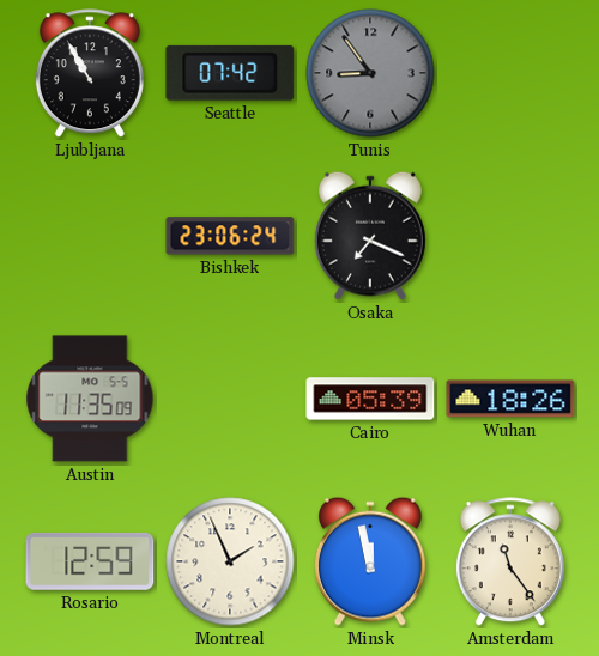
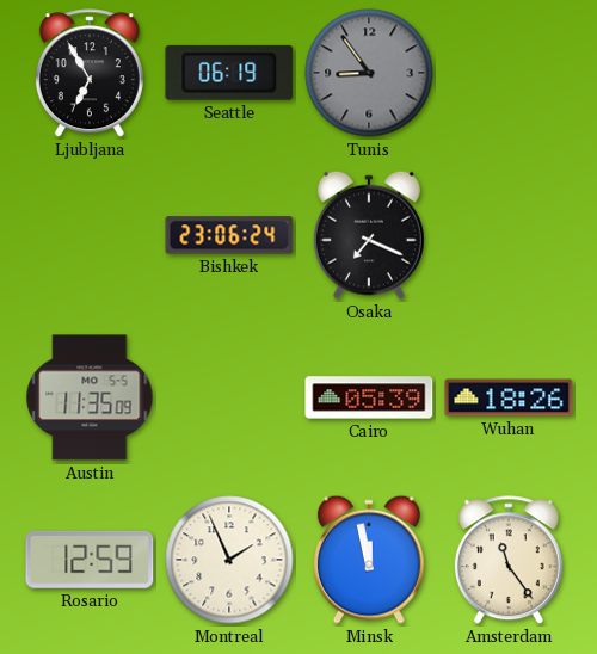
Ljubljana: 10:55 -> 6:55
Seattle: 07:42 -> 06:19
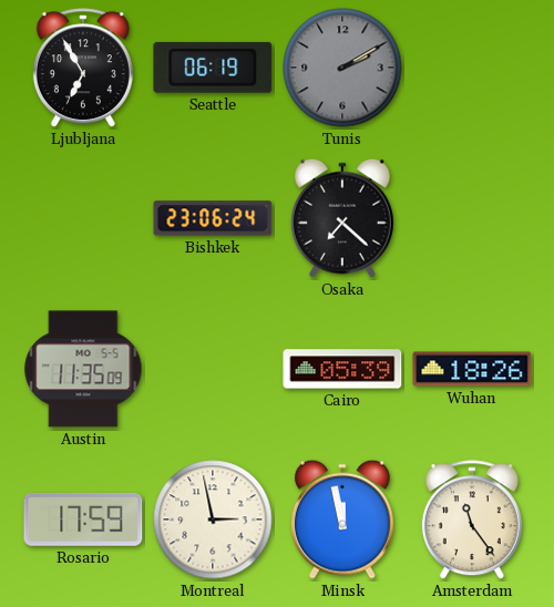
Tunis: 8:54 -> 2:10
Osaka: 7:19 -> 7:22
Rosario: 12:59 -> 17:59
Montreal: 1:56 -> 2:58
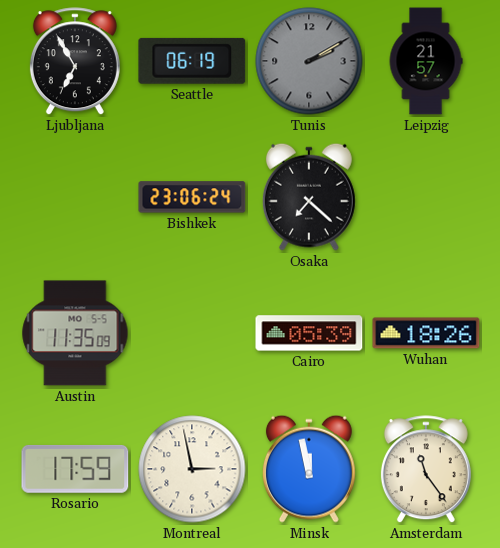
Leipzig: none -> 21:57
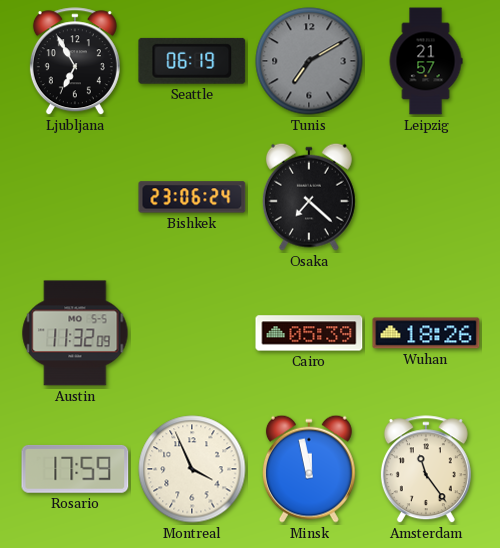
Tunis: 2:10 -> 7:10
Austin: 11:35 -> 11:32
Montreal: 2:58 -> 3:56
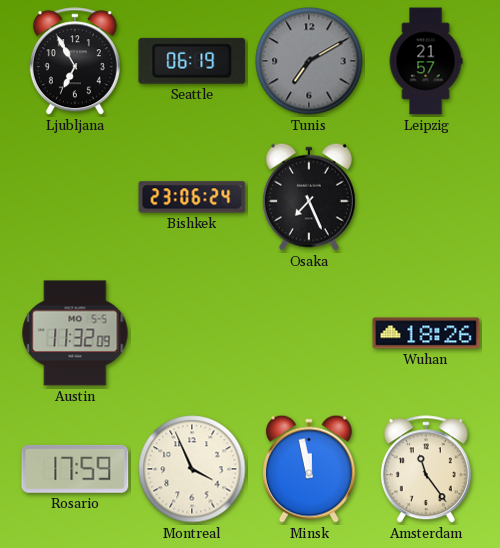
Osaka: 7:22 -> 7:26
Cairo: 05:39 -> none
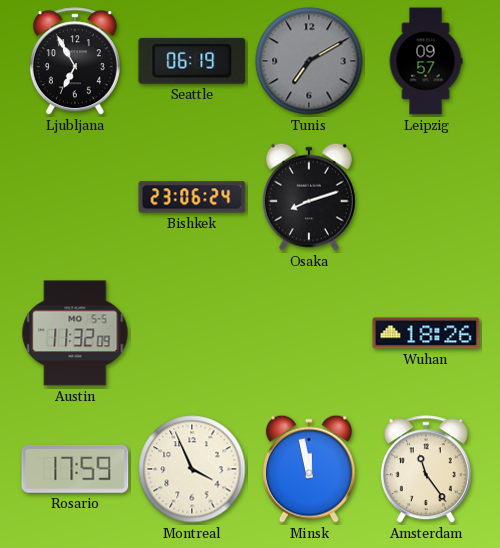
Leipzig: 21:57 -> 09:57
Osaka: 7:26 -> 8:12
